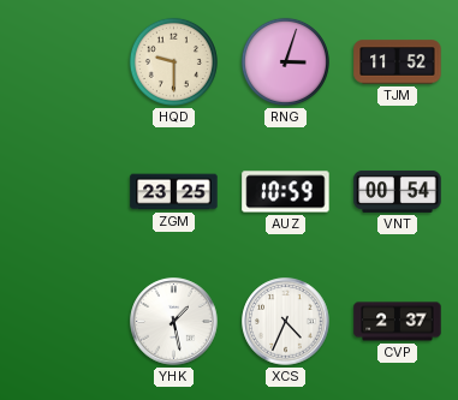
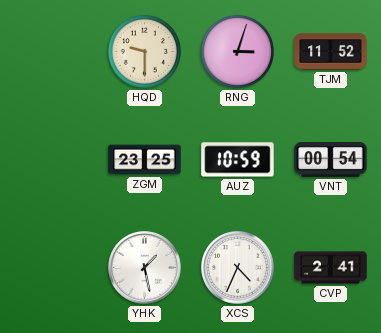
CVP: 2:37 -> 2:41
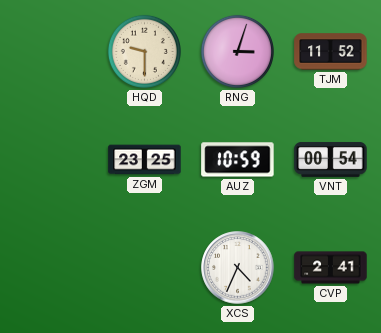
YHK: 1:28 -> none
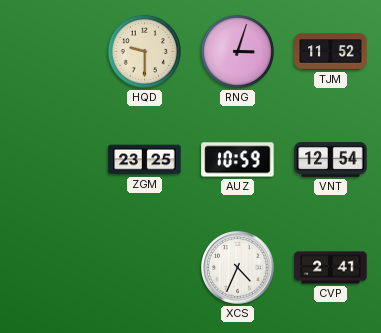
VNT: 00:54 -> 12:54
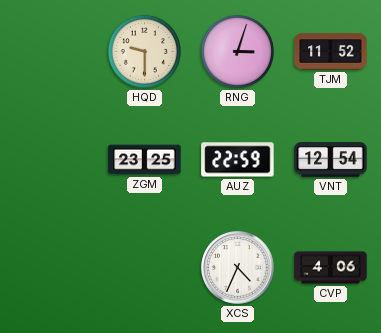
AUZ: 10:59 -> 22:59
CVP: 2:41 -> 4:06
